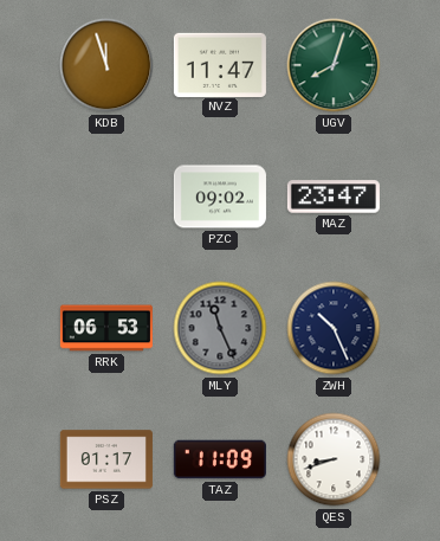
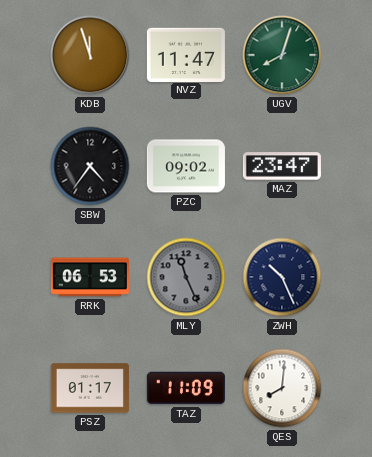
SBW: none -> 4:36
QES: 8:42 -> 8:01
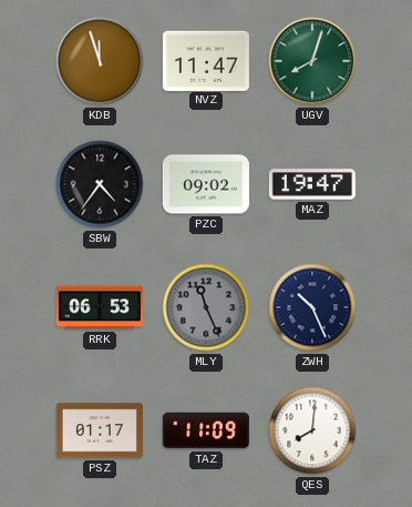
MAZ: 23:47 -> 19:47
